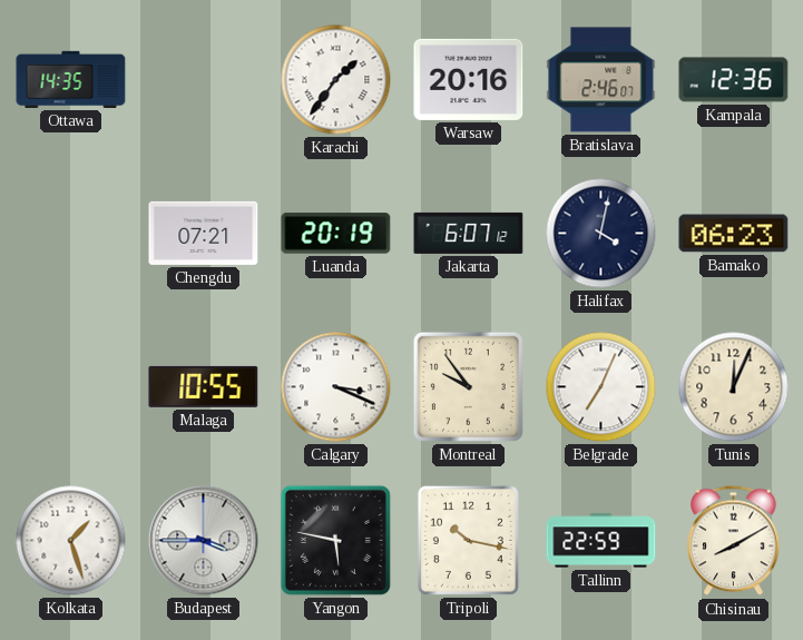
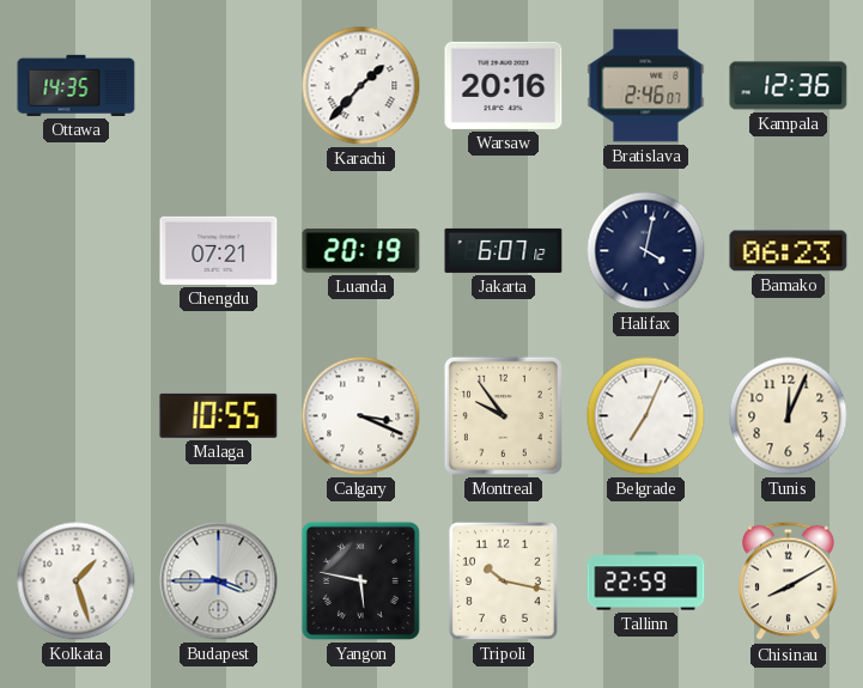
Karachi: 1:36 -> 1:37
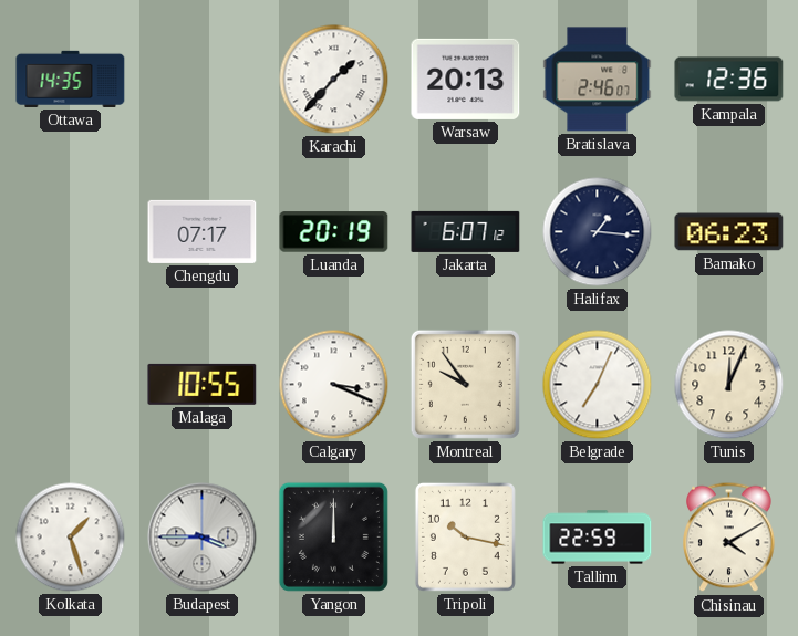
Warsaw: 20:16 -> 20:13
Chengdu: 07:21 -> 07:17
Halifax: 4:02 -> 1:16
Yangon: 5:47 -> 12:00
Chisinau: 8:10 -> 4:10
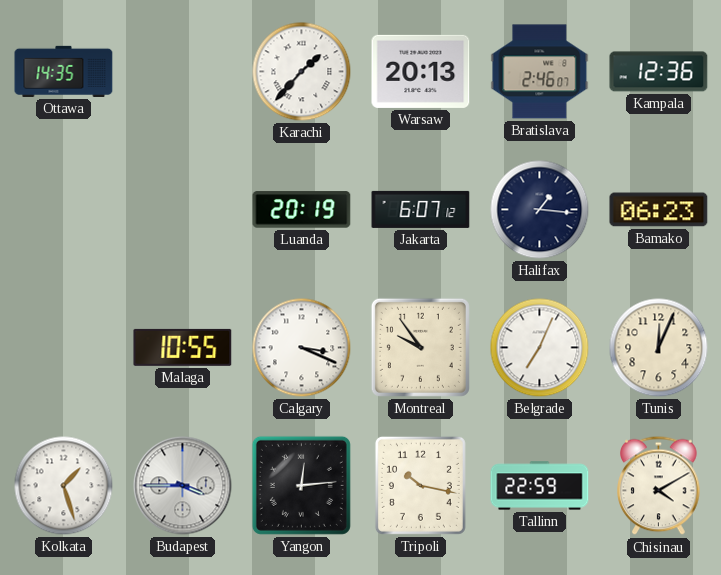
Chengdu: 07:17 -> none
Yangon: 12:00 -> 12:14
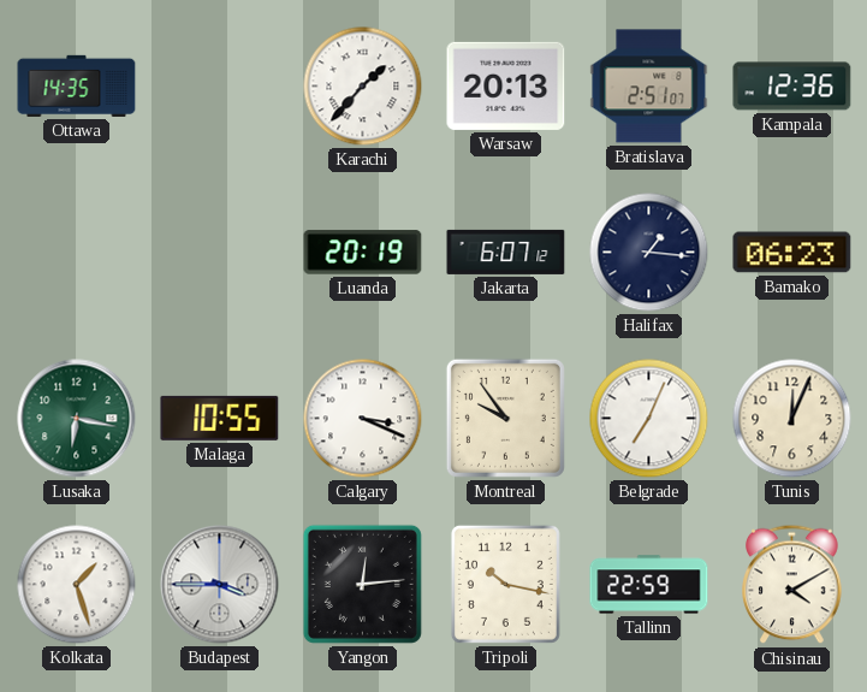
Bratislava: 2:46 -> 2:51
Lusaka: none -> 6:17
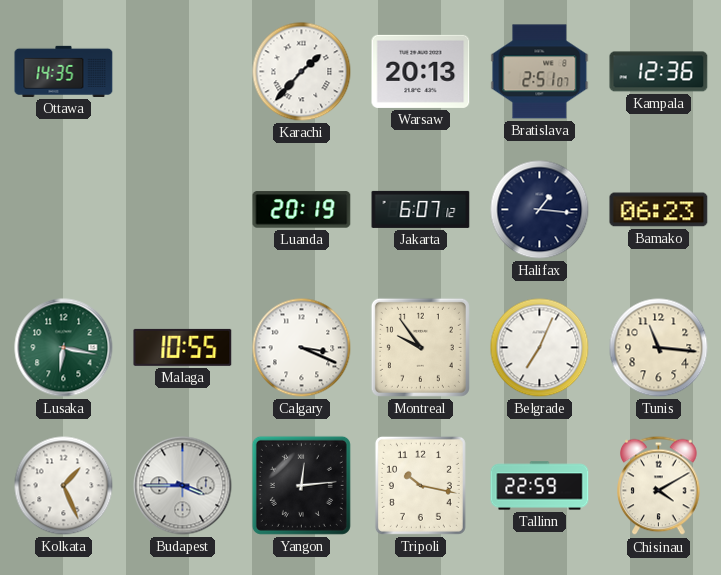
Tunis: 12:04 -> 11:16
Kolkata: 1:27 -> 1:26
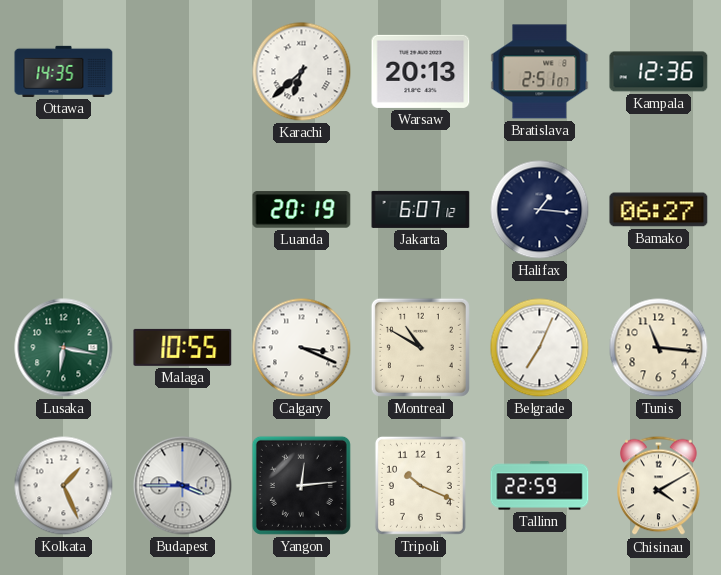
Karachi: 1:37 -> 6:38
Bamako: 06:23 -> 06:27
Montreal: 9:54 -> 10:50
Tripoli: 10:17 -> 10:19
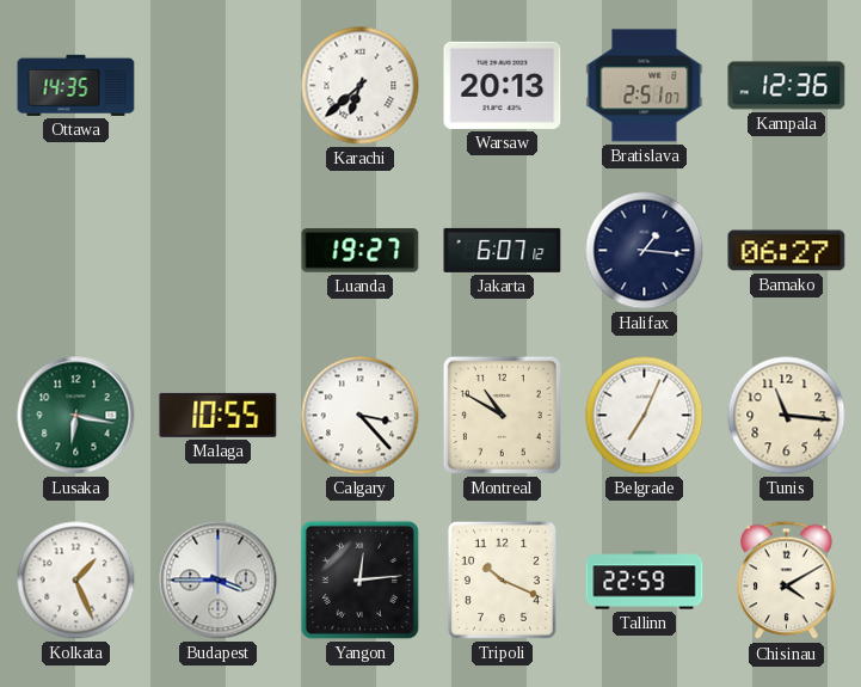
Luanda: 20:19 -> 19:27
Calgary: 3:19 -> 3:23
